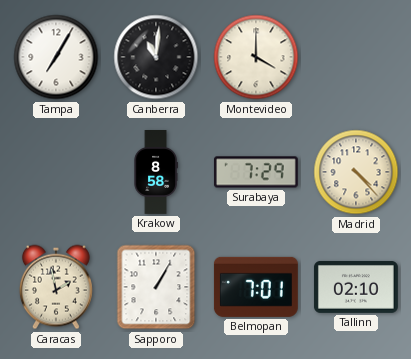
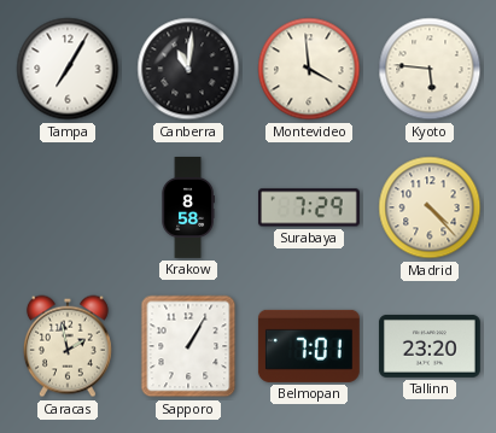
Montevideo: 4:00 -> 3:59
Kyoto: none -> 5:46
Tallinn: 02:10 -> 23:20
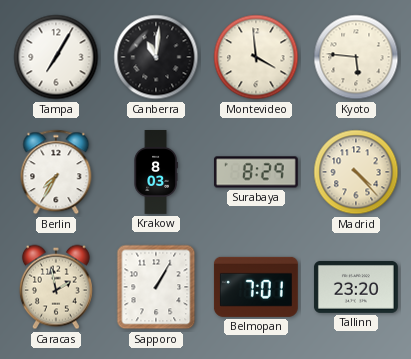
Berlin: none -> 7:35
Krakow: 8:58 -> 8:03
Surabaya: 7:29 -> 8:29
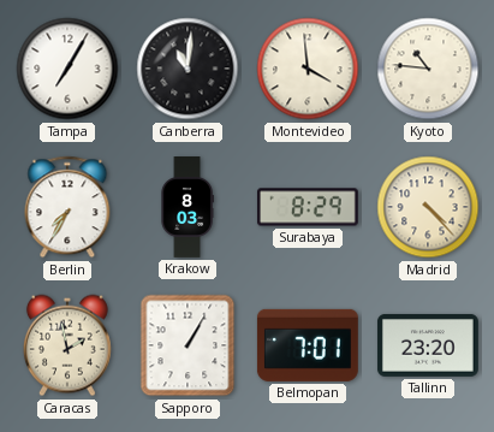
Kyoto: 5:46 -> 10:46
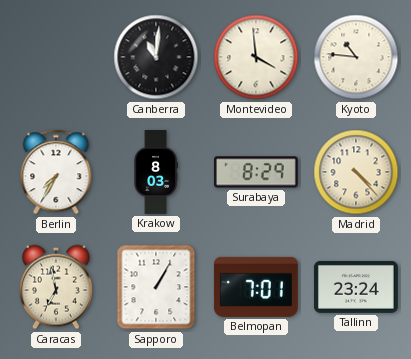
Tampa: 7:05 -> none
Caracas: 1:58 -> 6:58
Tallinn: 23:20 -> 23:24
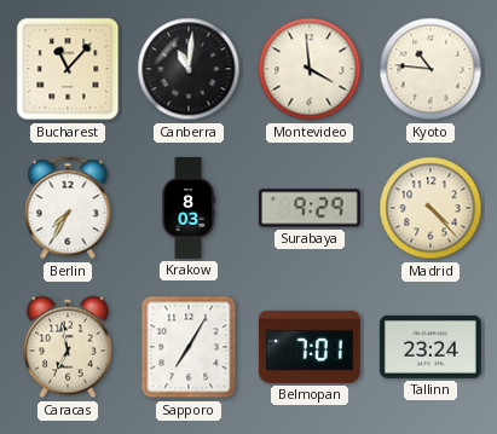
Bucharest: none -> 11:07
Surabaya: 8:29 -> 9:29
Sapporo: 1:05 -> 7:05
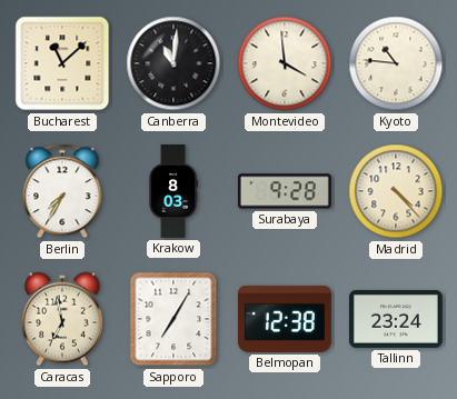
Bucharest: 11:07 -> 11:08
Surabaya: 9:29 -> 9:28
Belmopan: 7:01 -> 12:38
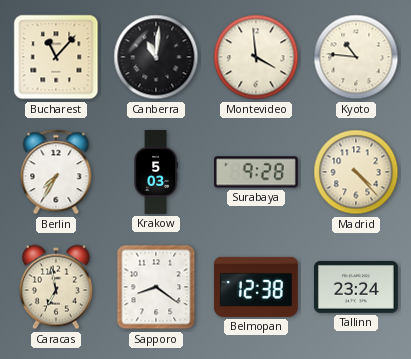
Bucharest: 11:08 -> 11:07
Krakow: 8:03 -> 5:03
Sapporo: 7:05 -> 8:21
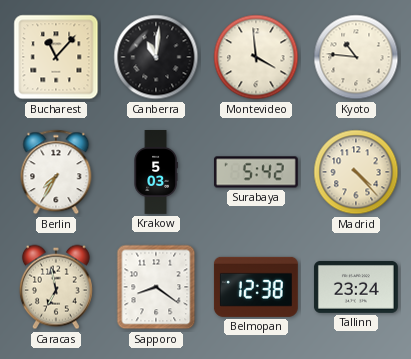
Surabaya: 9:28 -> 5:42
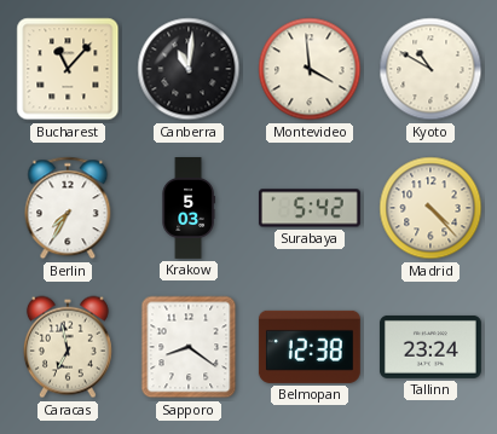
Kyoto: 10:46 -> 10:50
